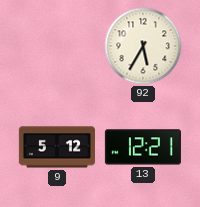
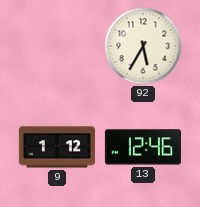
9: 5:12 -> 1:12
13: 12:21 -> 12:46
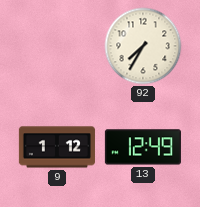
92: 5:35 -> 7:35
13: 12:46 -> 12:49
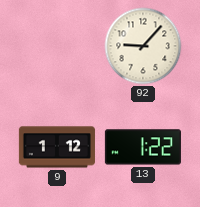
92: 7:35 -> 9:07
13: 12:49 -> 1:22
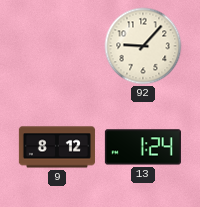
9: 1:12 -> 8:12
13: 1:22 -> 1:24
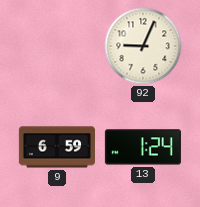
92: 9:07 -> 9:04
9: 8:12 -> 6:59
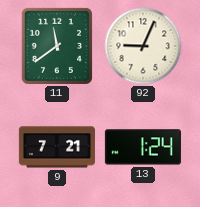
11: none -> 11:39
9: 6:59 -> 7:21
